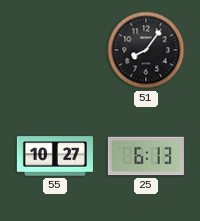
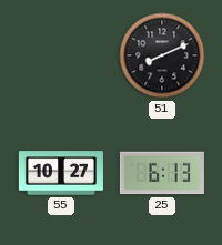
51: 8:06 -> 8:11
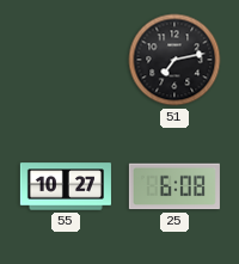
51: 8:11 -> 7:13
25: 6:13 -> 6:08
